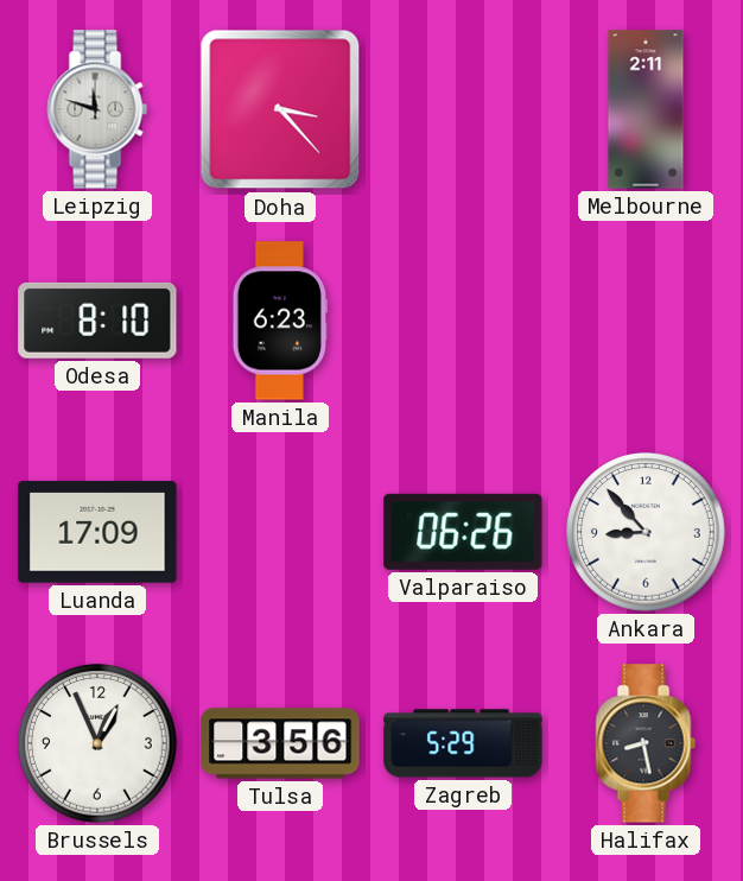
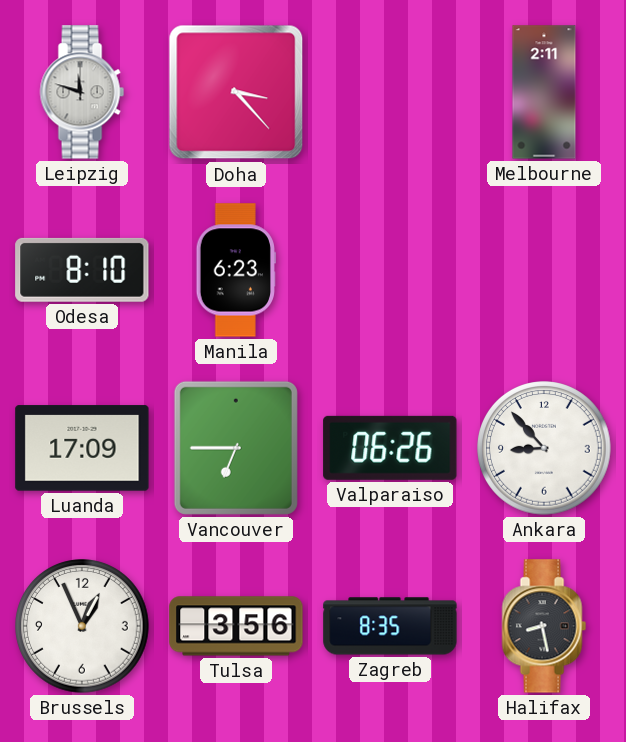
Vancouver: none -> 6:45
Zagreb: 5:29 -> 8:35
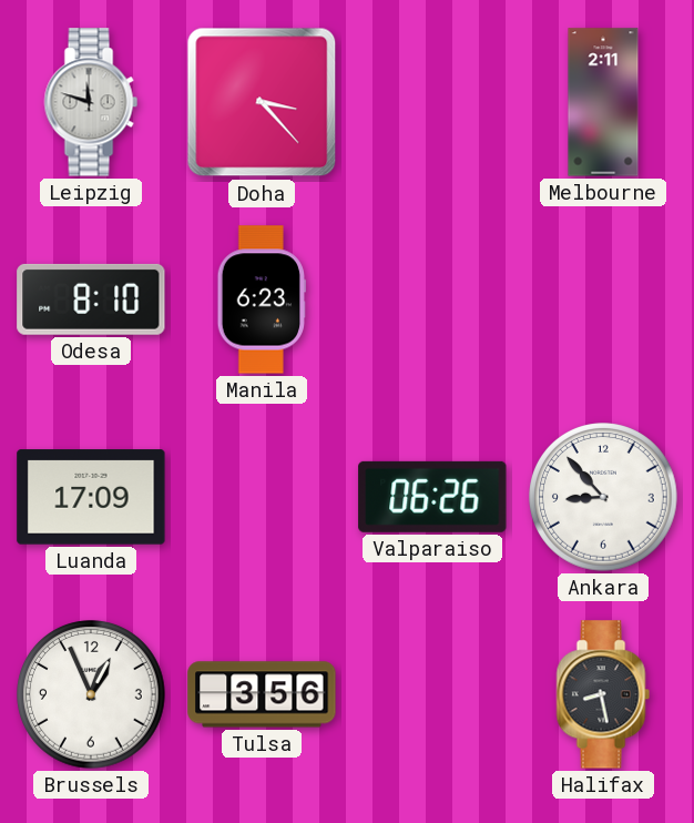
Vancouver: 6:45 -> none
Zagreb: 8:35 -> none
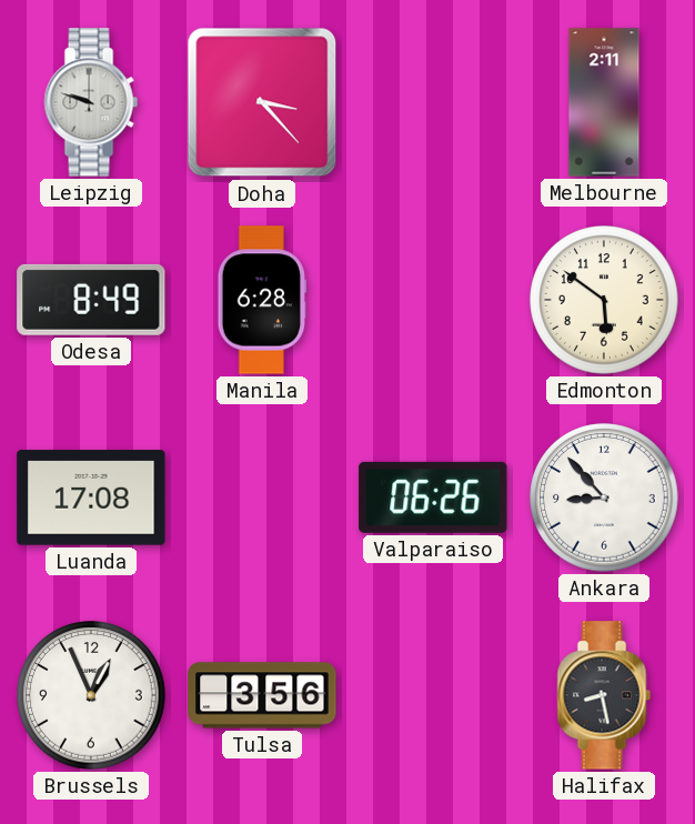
Leipzig: 11:48 -> 9:48
Odesa: 8:10 -> 8:49
Manila: 6:23 -> 6:28
Edmonton: none -> 5:51
Luanda: 17:09 -> 17:08
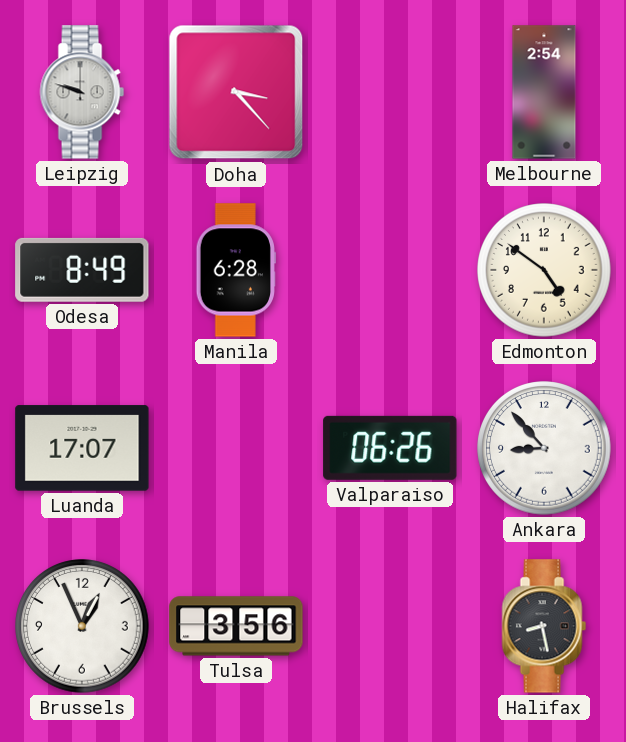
Melbourne: 2:11 -> 2:54
Edmonton: 5:51 -> 4:51
Luanda: 17:08 -> 17:07
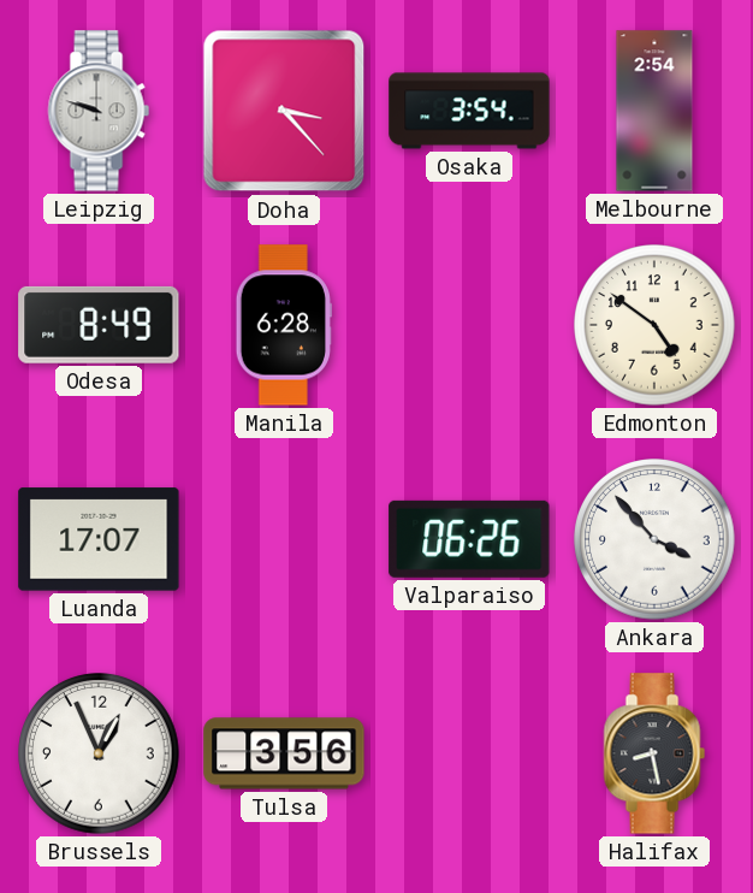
Osaka: none -> 3:54
Ankara: 8:53 -> 3:53
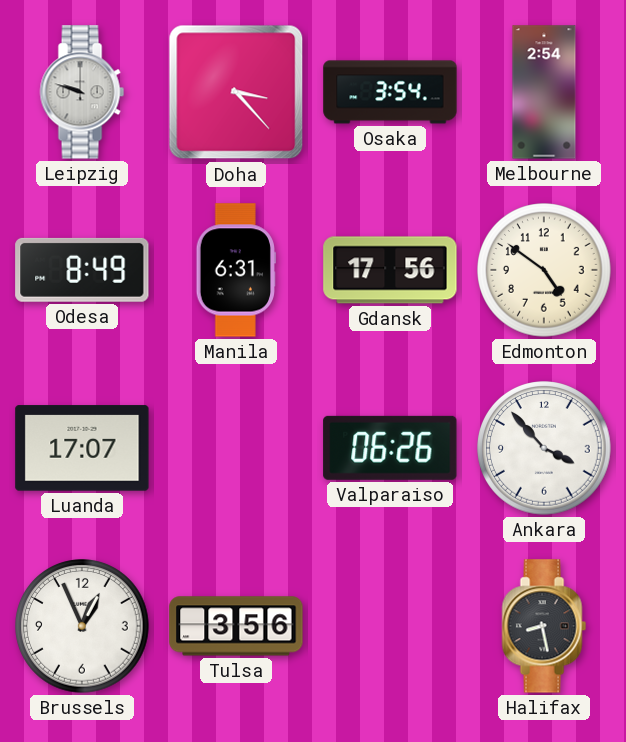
Manila: 6:28 -> 6:31
Gdansk: none -> 17:56
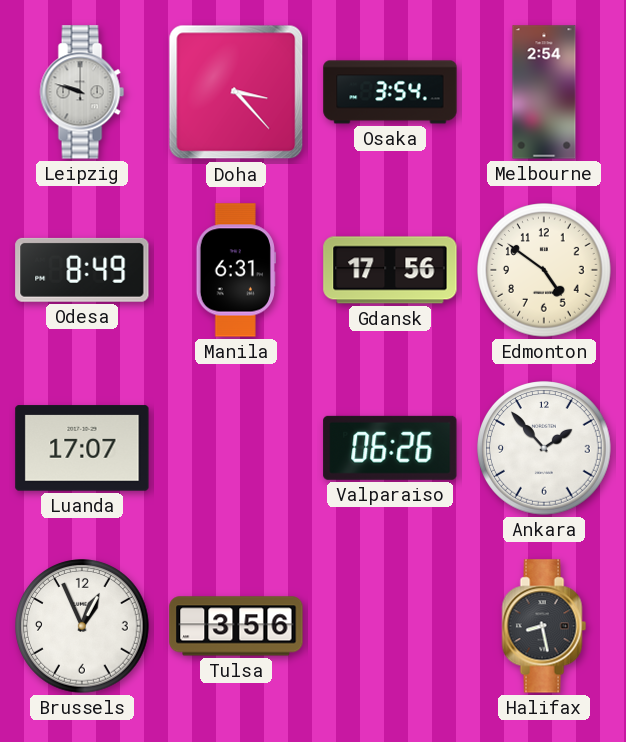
Ankara: 3:53 -> 1:53
